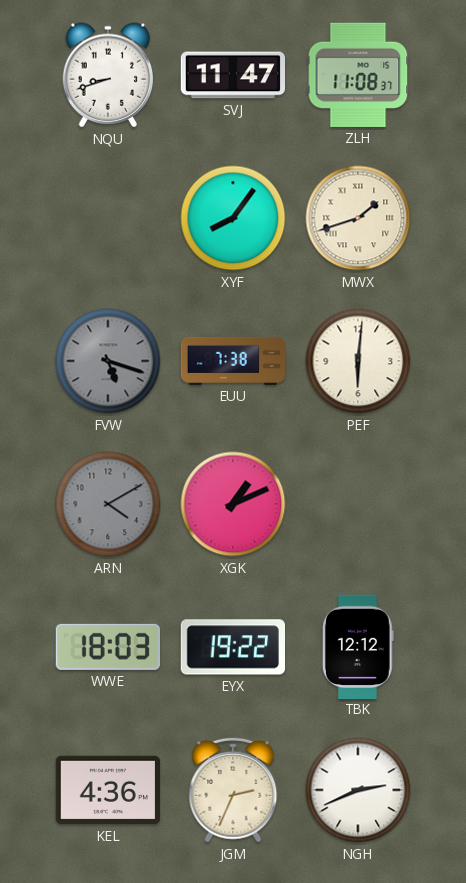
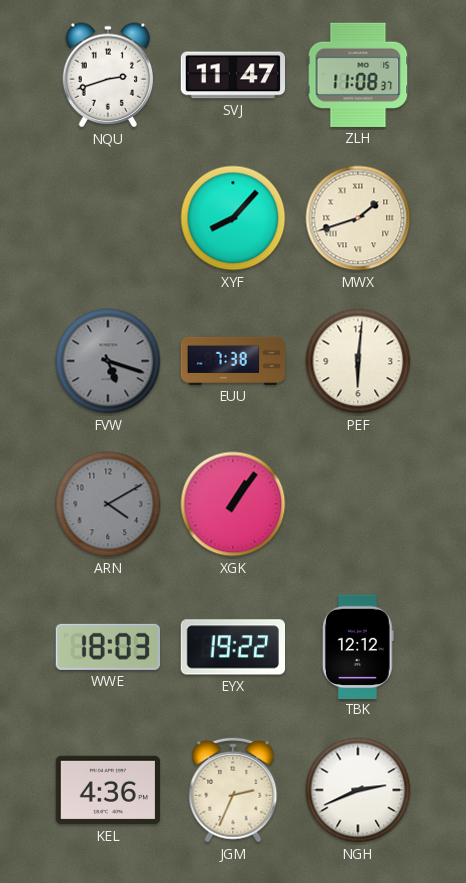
NQU: 8:42 -> 2:42
XYF: 8:06 -> 8:07
XGK: 1:11 -> 1:06
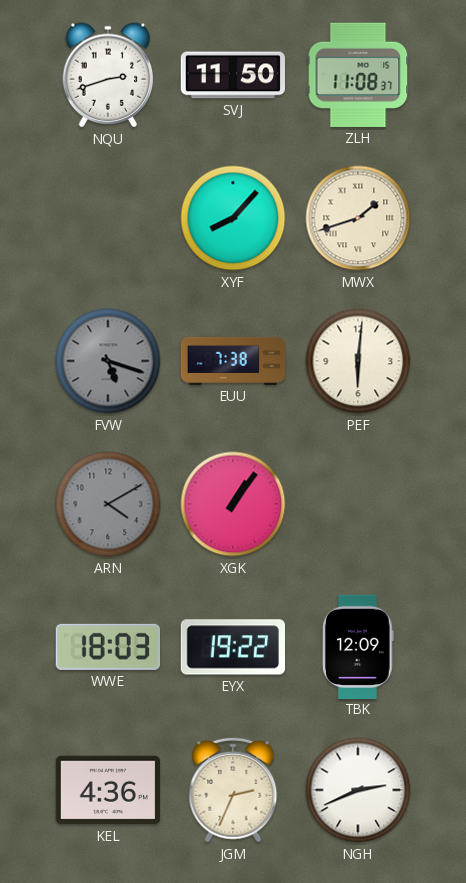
SVJ: 11:47 -> 11:50
TBK: 12:12 -> 12:09
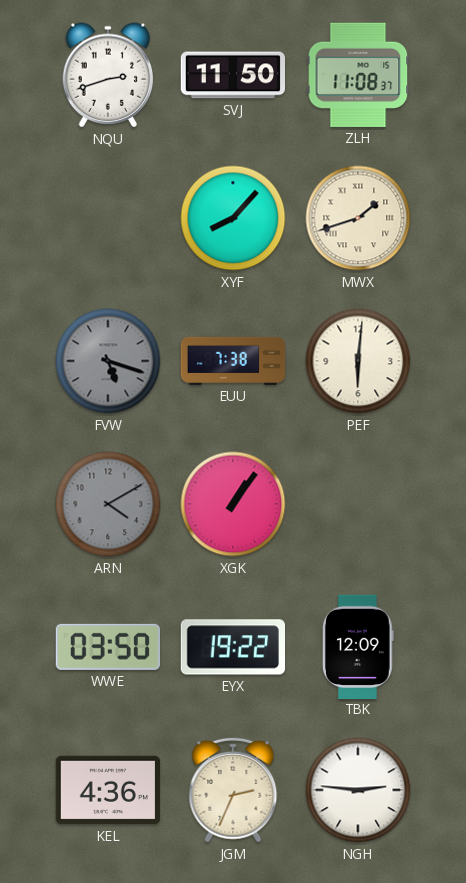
WWE: 18:03 -> 03:50
NGH: 2:41 -> 2:46
